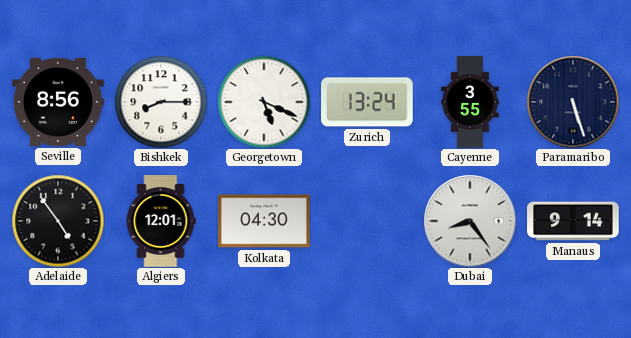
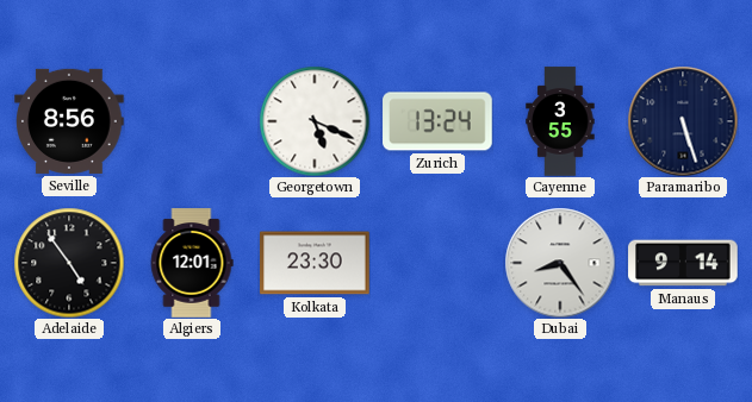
Bishkek: 8:15 -> none
Kolkata: 04:30 -> 23:30
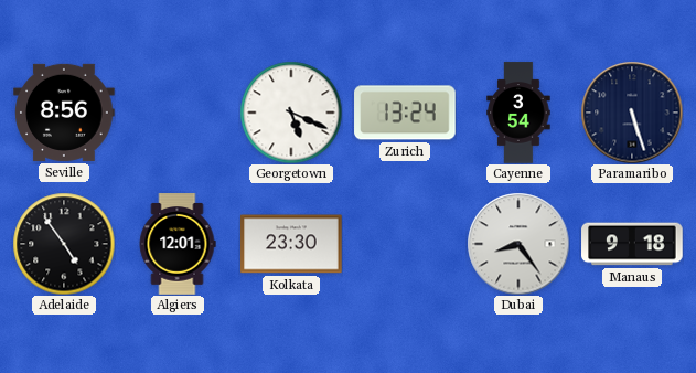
Cayenne: 3:55 -> 3:54
Manaus: 9:14 -> 9:18
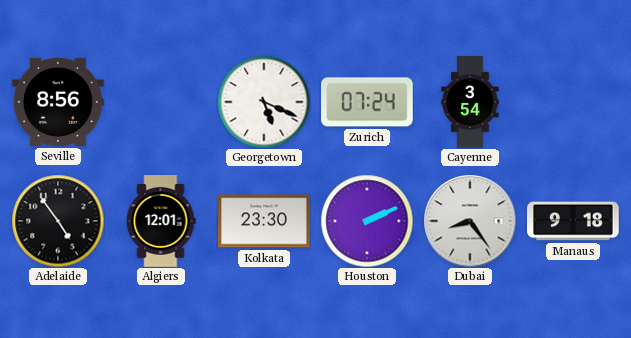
Zurich: 13:24 -> 07:24
Paramaribo: 5:27 -> none
Houston: none -> 2:11
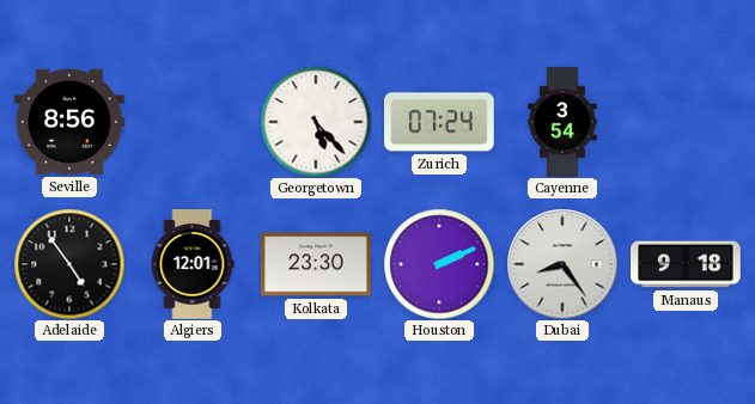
Georgetown: 5:19 -> 5:23
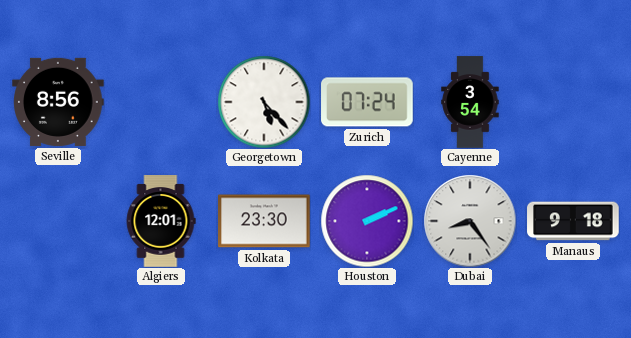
Adelaide: 4:54 -> none
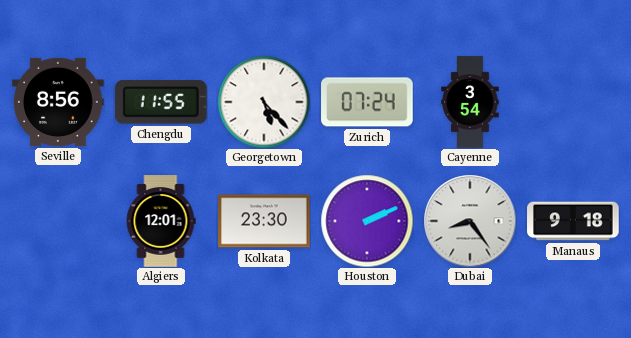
Chengdu: none -> 11:55
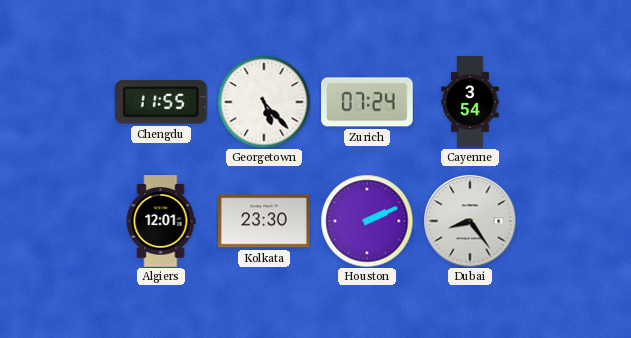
Seville: 8:56 -> none
Manaus: 9:18 -> none
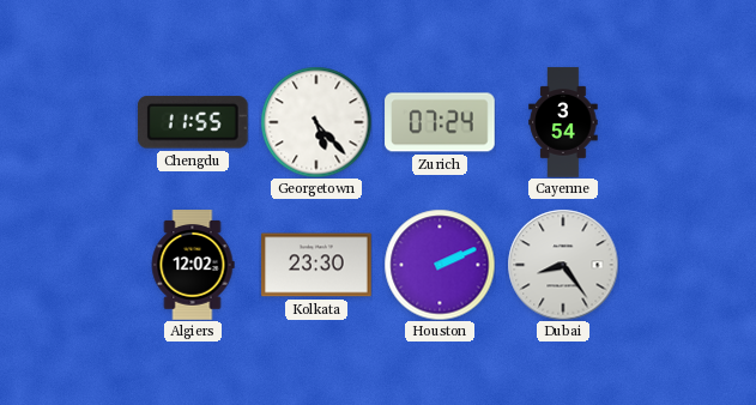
Algiers: 12:01 -> 12:02
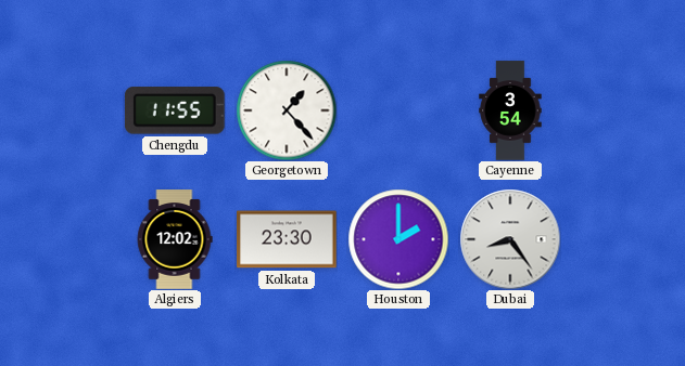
Georgetown: 5:23 -> 1:23
Zurich: 07:24 -> none
Houston: 2:11 -> 2:00
